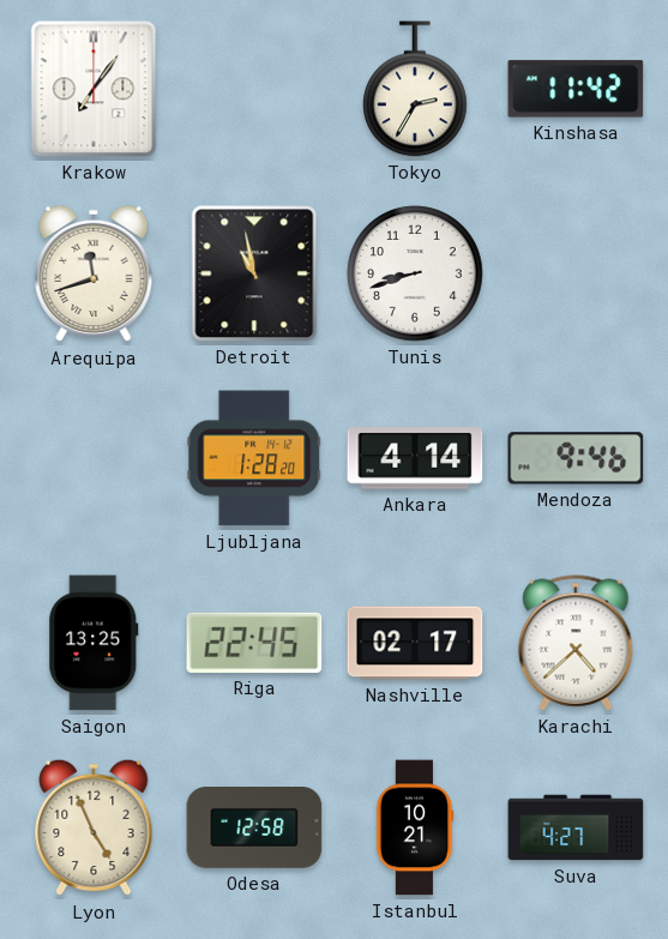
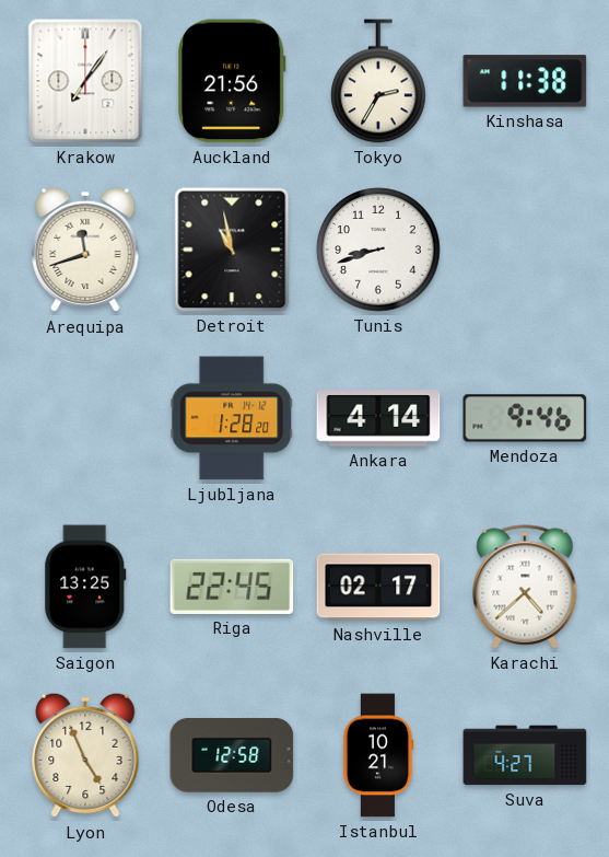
Auckland: none -> 21:56
Kinshasa: 11:42 -> 11:38
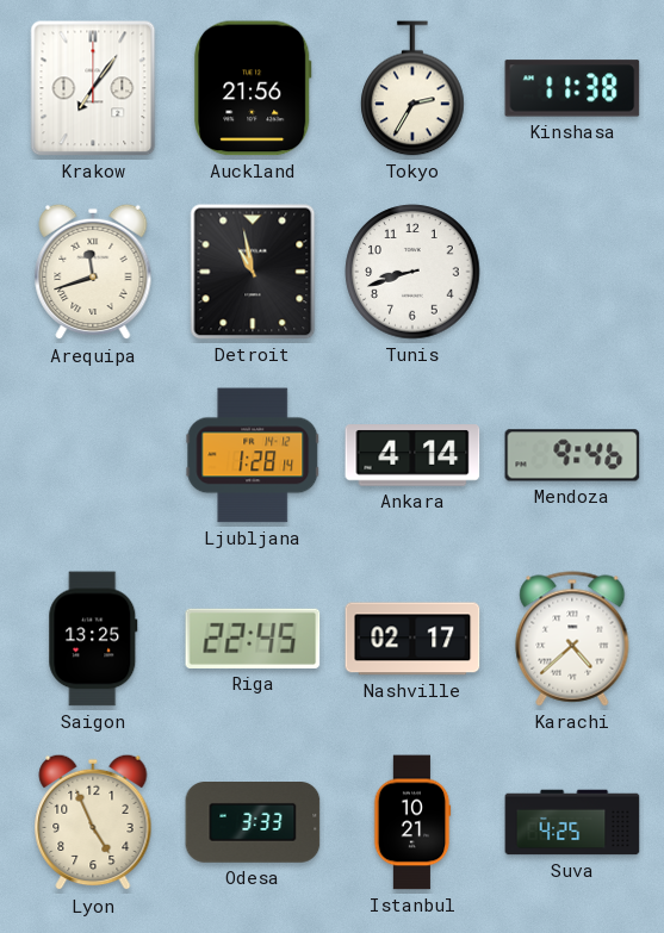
Ljubljana: 1:28:20 -> 1:28:14
Odesa: 12:58 -> 3:33
Suva: 4:27 -> 4:25
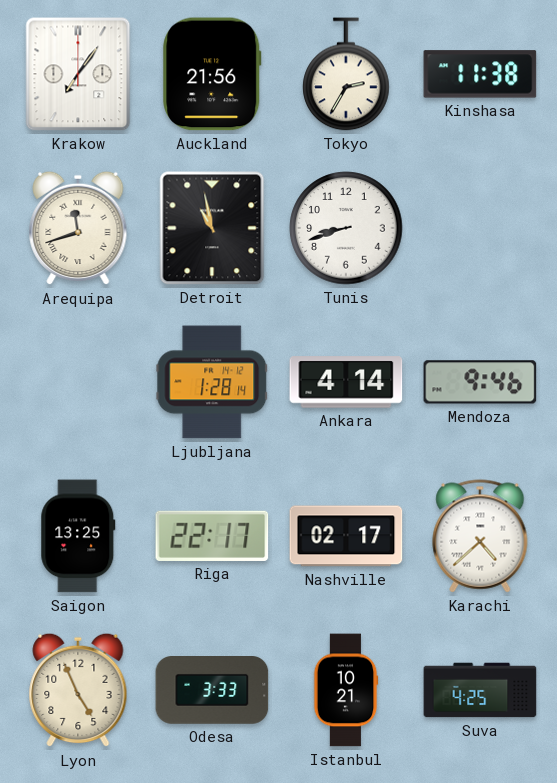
Riga: 22:45 -> 22:17
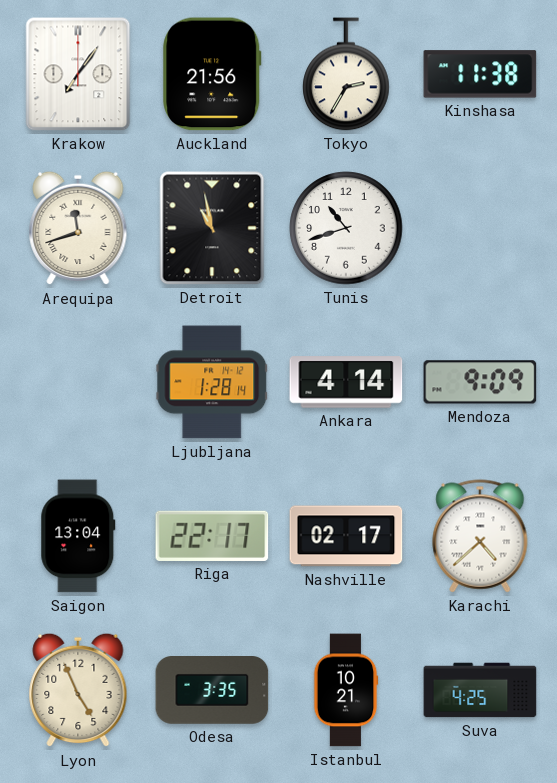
Tunis: 8:42 -> 10:42
Mendoza: 9:46 -> 9:09
Saigon: 13:25 -> 13:04
Odesa: 3:33 -> 3:35
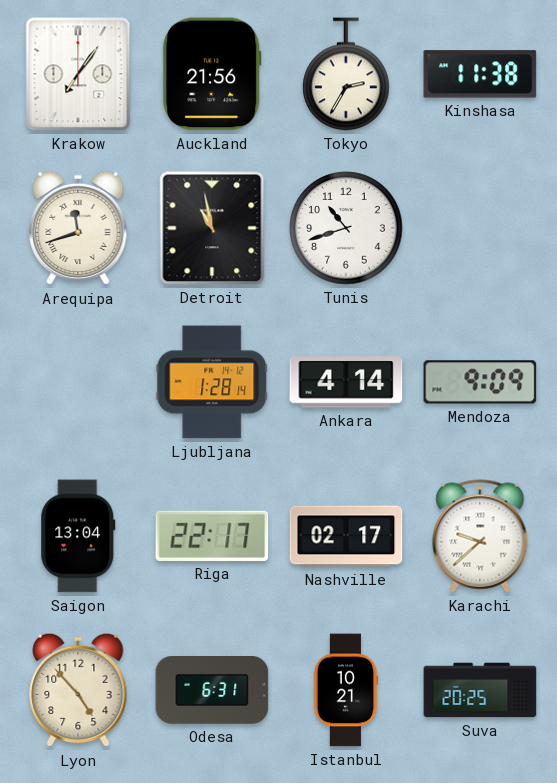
Karachi: 4:38 -> 9:38
Lyon: 4:56 -> 4:53
Odesa: 3:35 -> 6:31
Suva: 4:25 -> 20:25
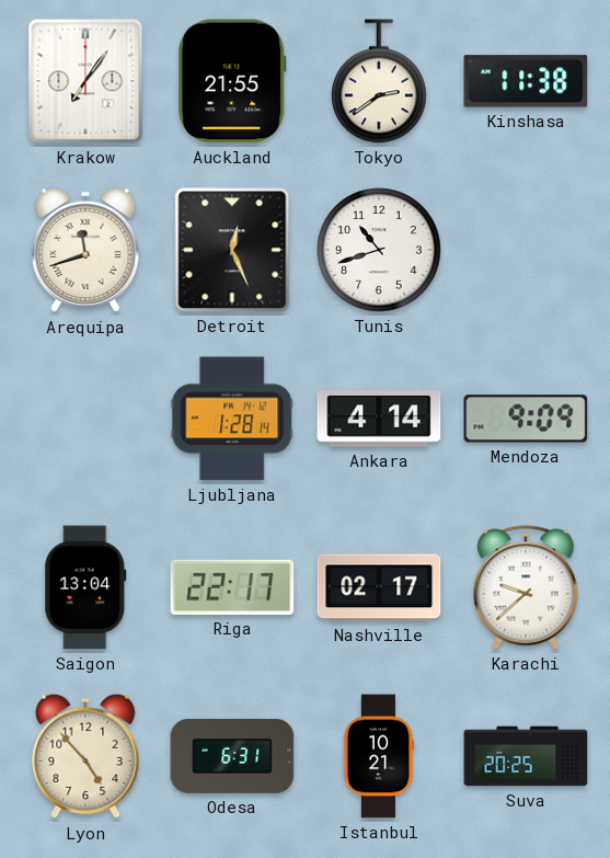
Auckland: 21:56 -> 21:55
Tokyo: 2:35 -> 2:39
Detroit: 10:58 -> 12:26
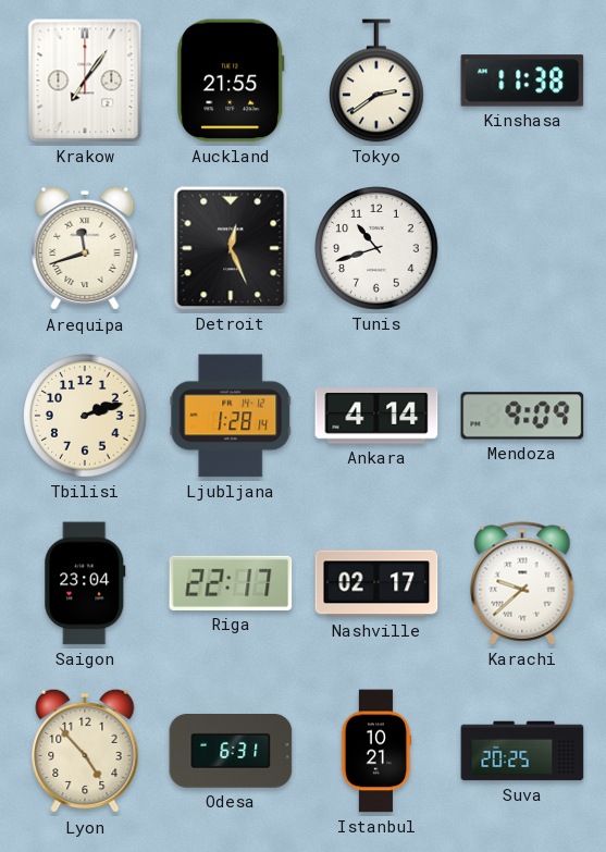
Tbilisi: none -> 2:12
Saigon: 13:04 -> 23:04
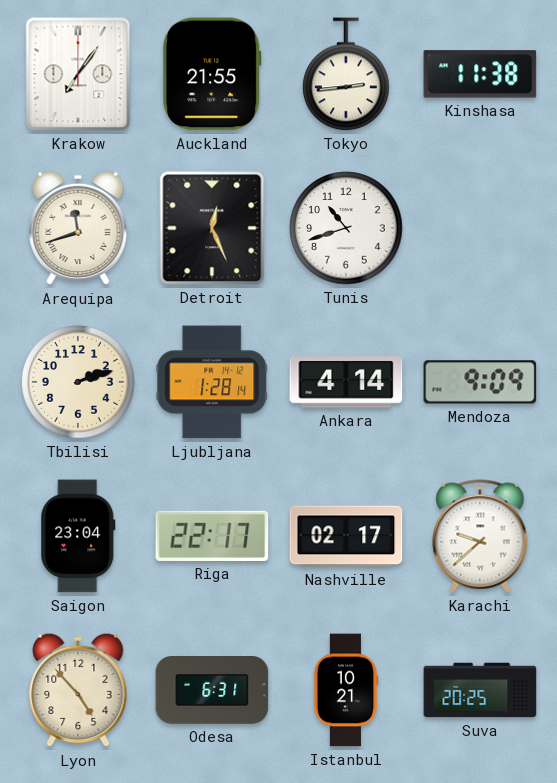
Tokyo: 2:39 -> 2:44
